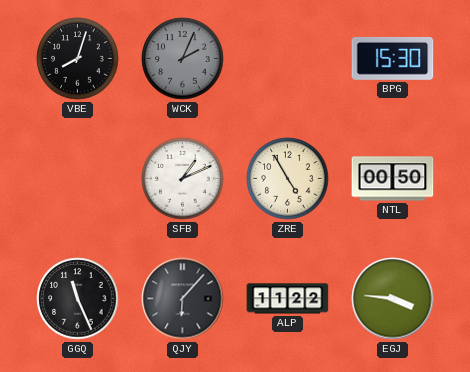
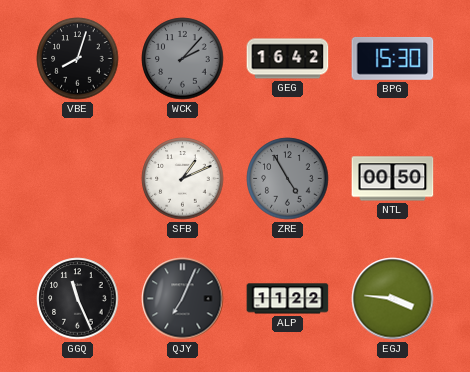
WCK: 2:04 -> 2:07
GEG: none -> 16:42
ZRE dial: cream -> grey
QJY: 6:07 -> 7:04
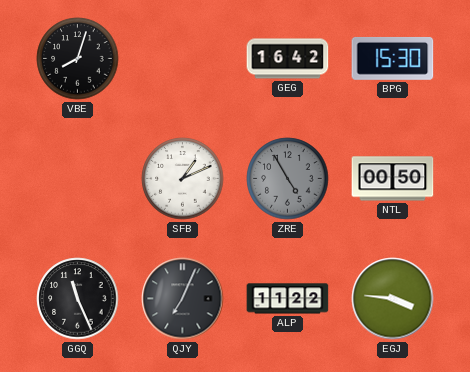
WCK: 2:07 -> none
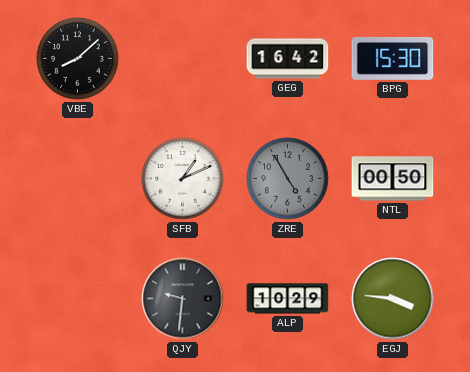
VBE: 8:03 -> 8:08
GGQ: 11:26 -> none
QJY: 7:04 -> 9:31
ALP: 11:22 -> 10:29
